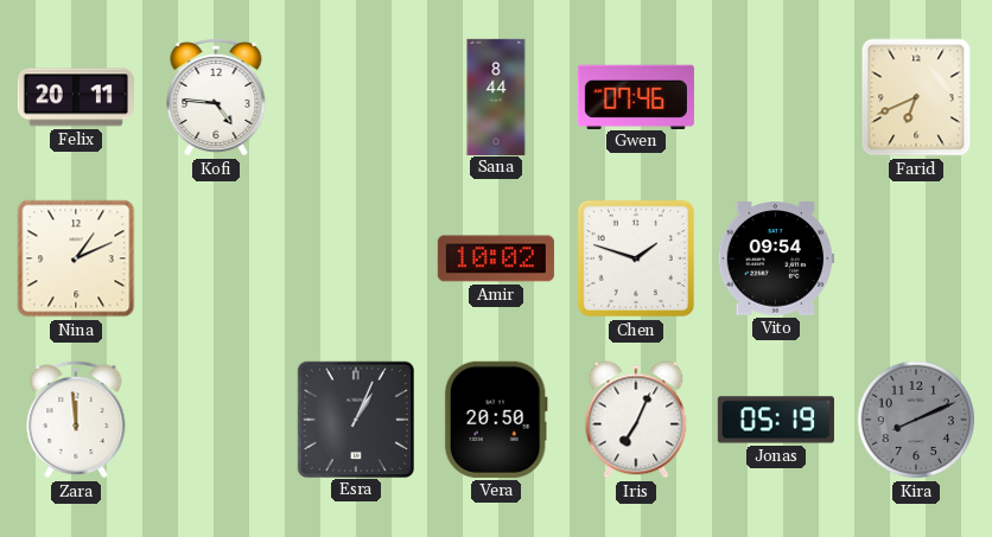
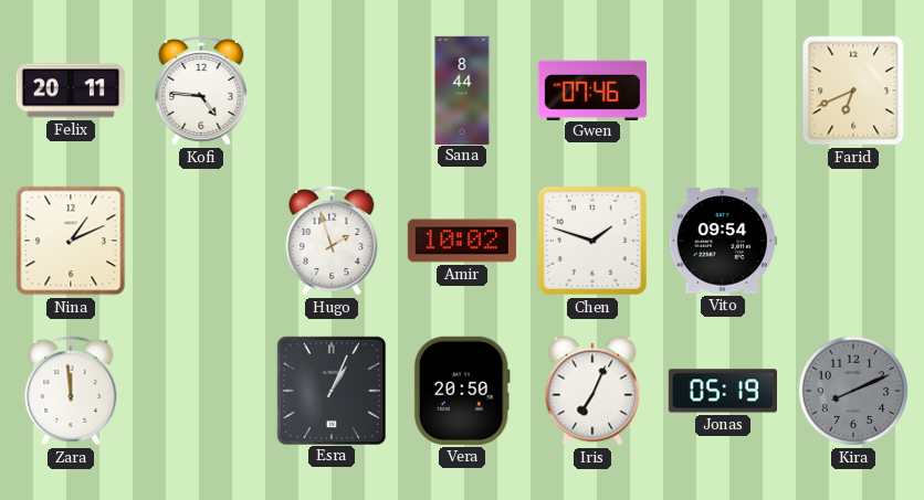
Hugo: none -> 1:57
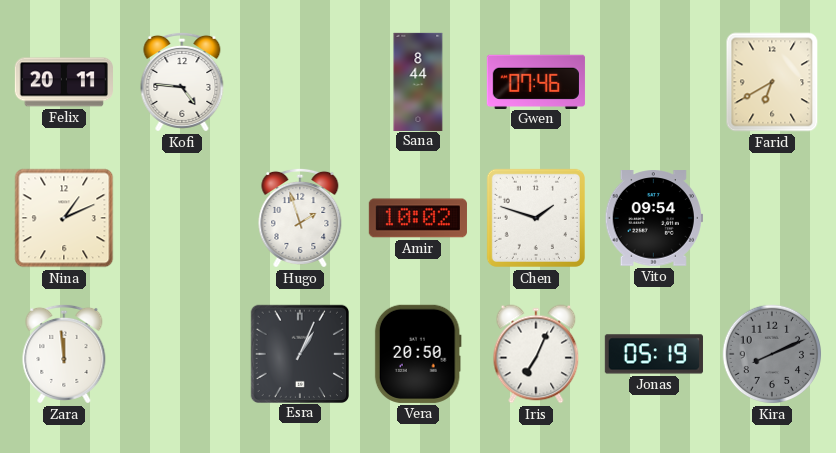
Farid: 6:41 -> 6:40
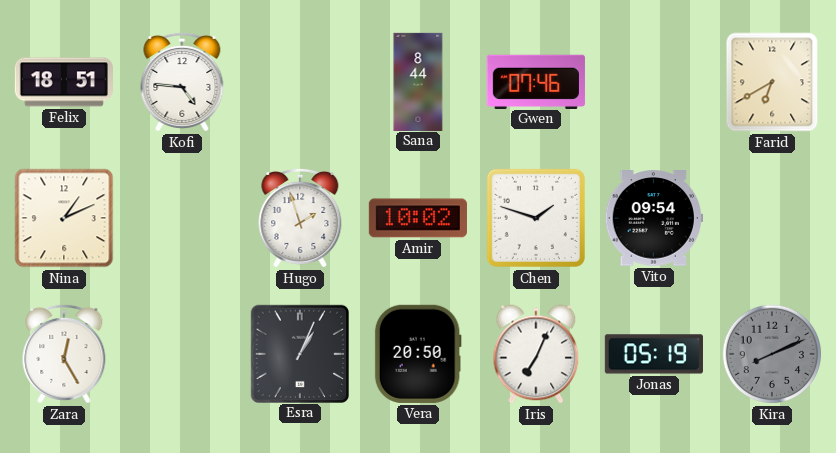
Felix: 20:11 -> 18:51
Zara: 11:59 -> 12:25
